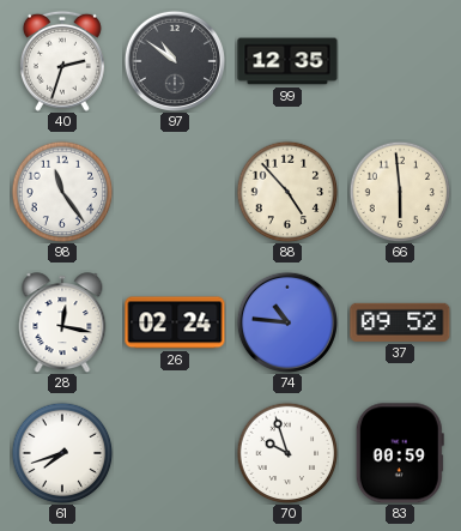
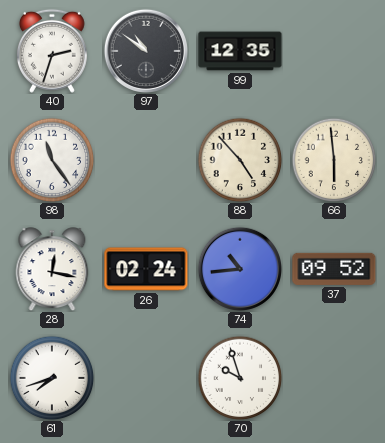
74: 10:46 -> 10:44
83: 00:59 -> none
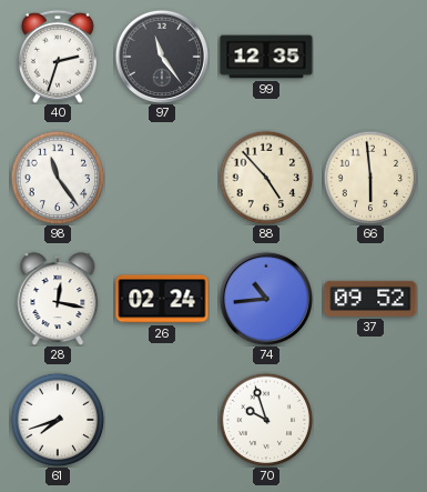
97: 10:51 -> 11:24
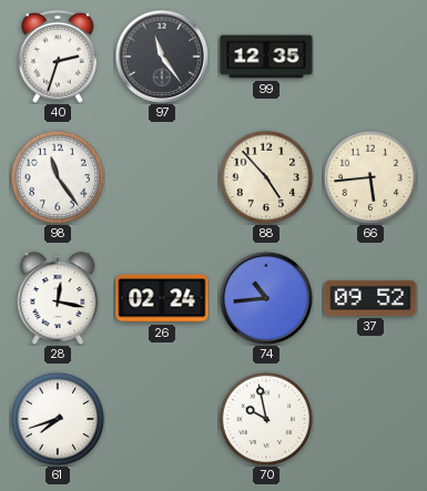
66: 5:59 -> 5:44
70: 9:57 -> 9:58
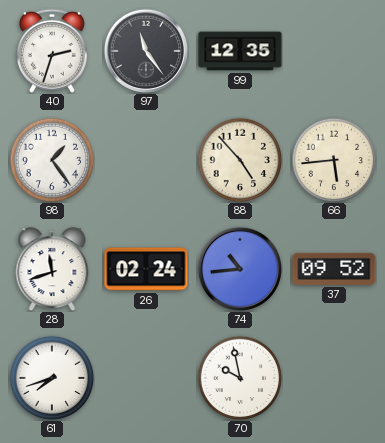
98: 11:24 -> 1:24
28: 12:17 -> 11:42
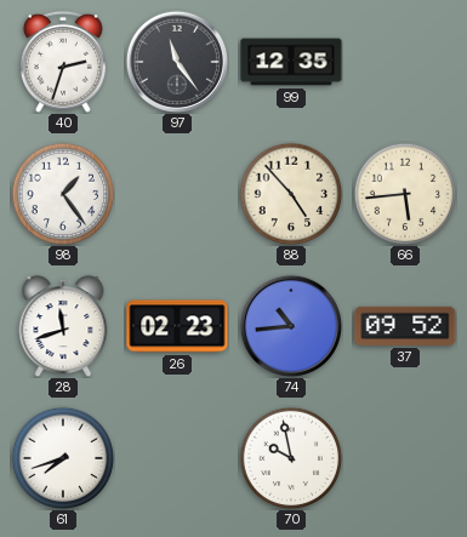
26: 02:24 -> 02:23
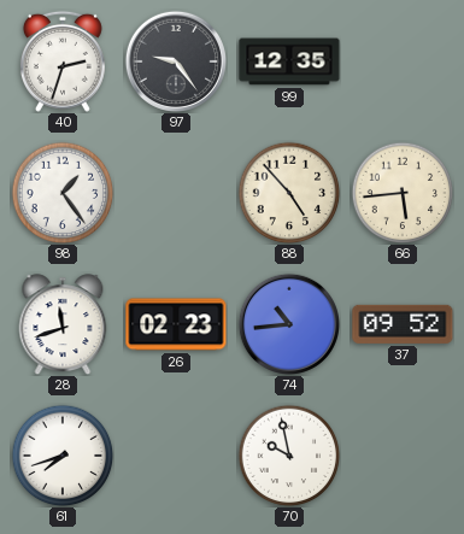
97: 11:24 -> 9:24
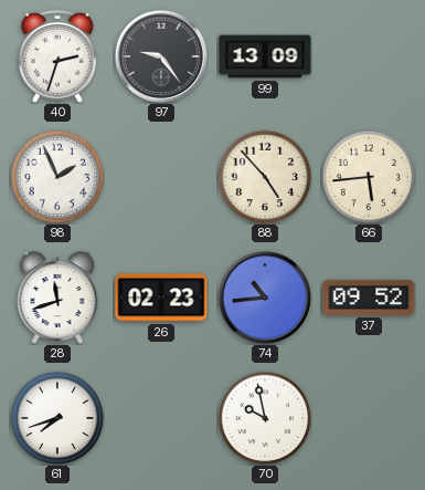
99: 12:35 -> 13:09
98: 1:24 -> 1:56
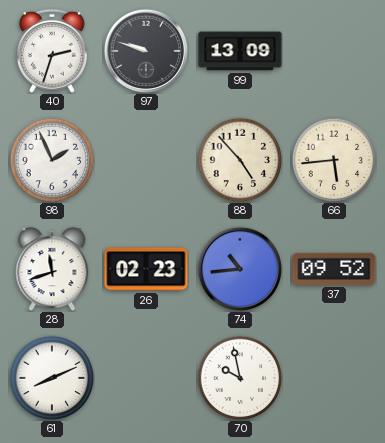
97: 9:24 -> 9:48
61: 7:42 -> 8:11
